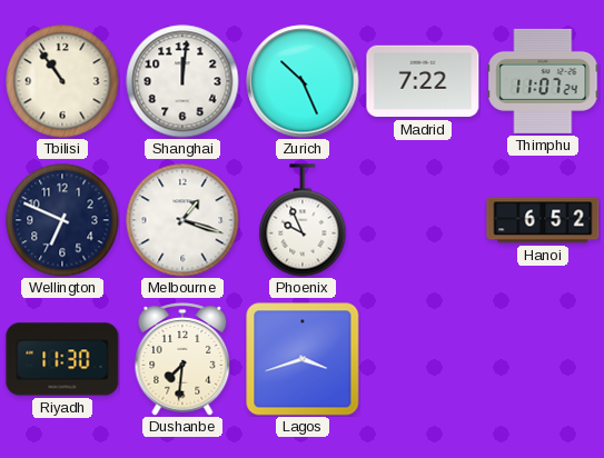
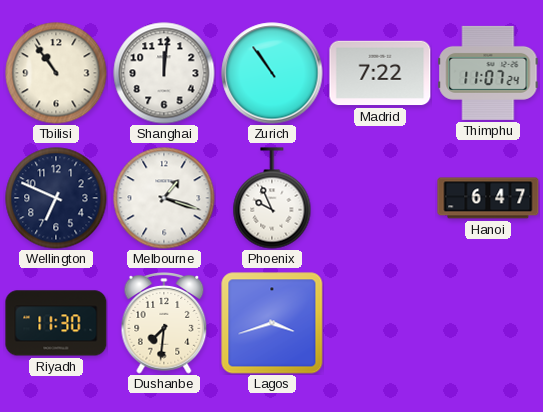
Zurich: 10:26 -> 10:54
Hanoi: 6:52 -> 6:47
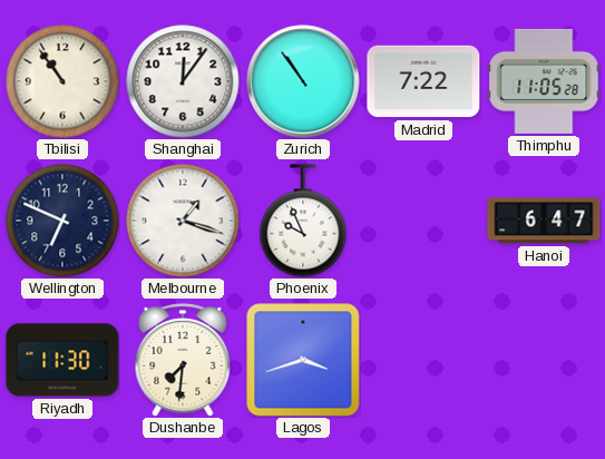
Shanghai: 12:01 -> 12:06
Thimphu: 11:07 -> 11:05
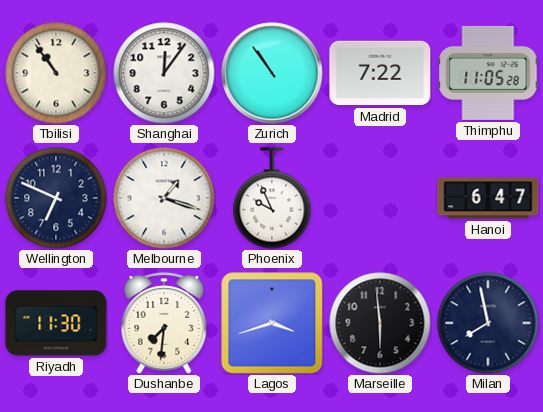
Marseille: none -> 5:59
Milan: none -> 7:58
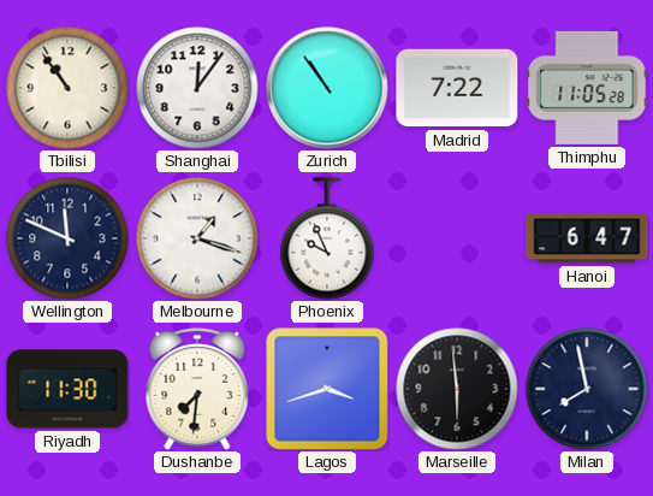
Wellington: 6:49 -> 11:49
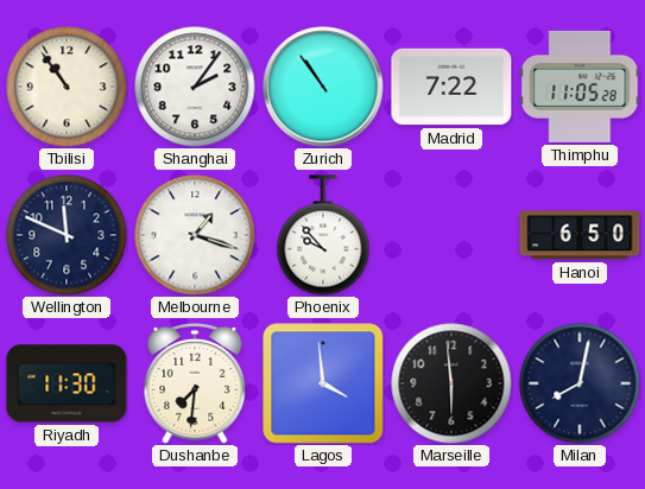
Shanghai: 12:06 -> 2:06
Phoenix: 9:56 -> 9:53
Hanoi: 6:47 -> 6:50
Lagos: 3:42 -> 3:59
Milan: 7:58 -> 8:02
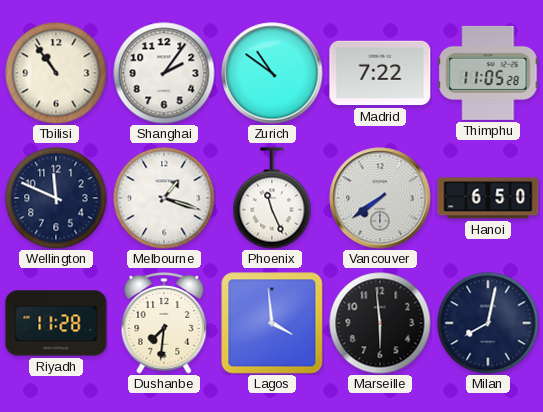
Zurich: 10:54 -> 10:51
Phoenix: 9:53 -> 11:26
Vancouver: none -> 7:39
Riyadh: 11:30 -> 11:28
